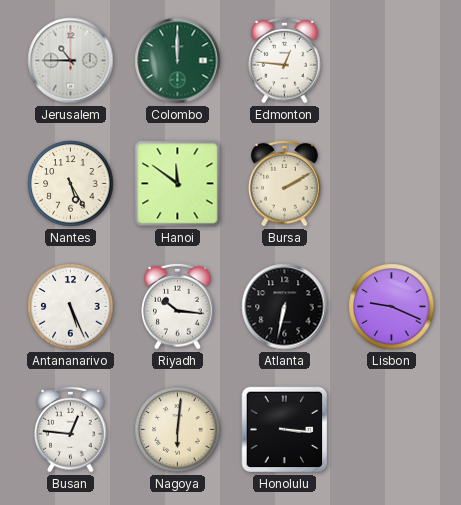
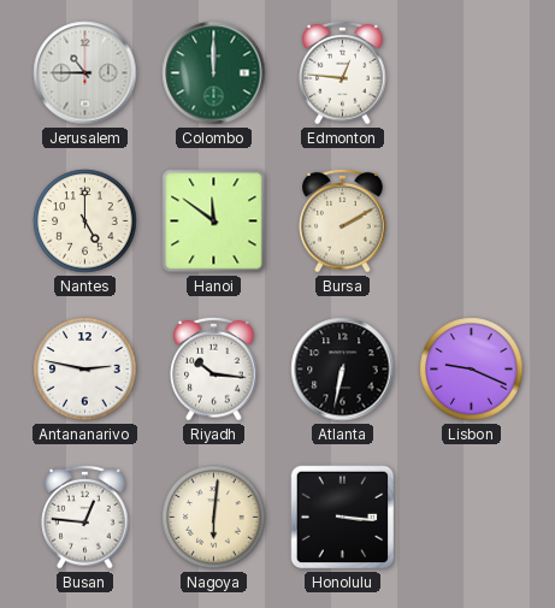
Nantes: 5:25 -> 5:00
Antananarivo: 5:26 -> 2:47
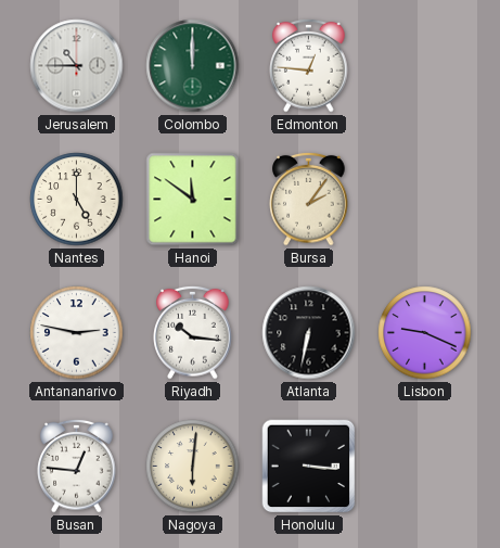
Bursa: 2:10 -> 2:06
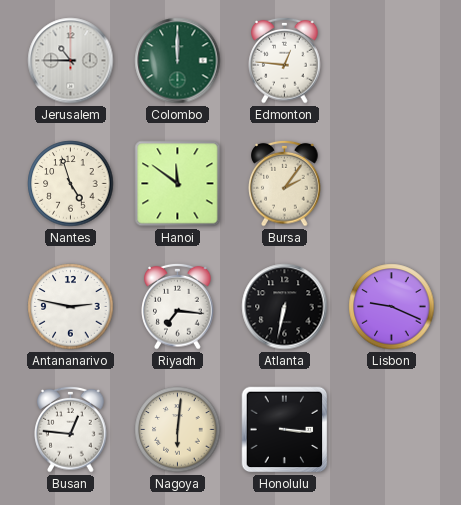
Nantes: 5:00 -> 4:57
Riyadh: 10:16 -> 7:16
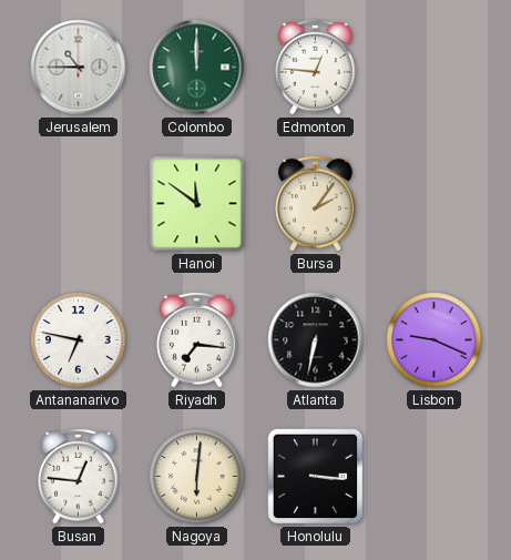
Nantes: 4:57 -> none
Antananarivo: 2:47 -> 6:47
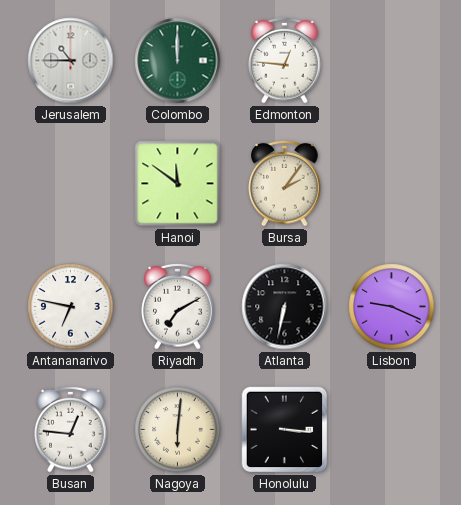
Riyadh: 7:16 -> 7:10
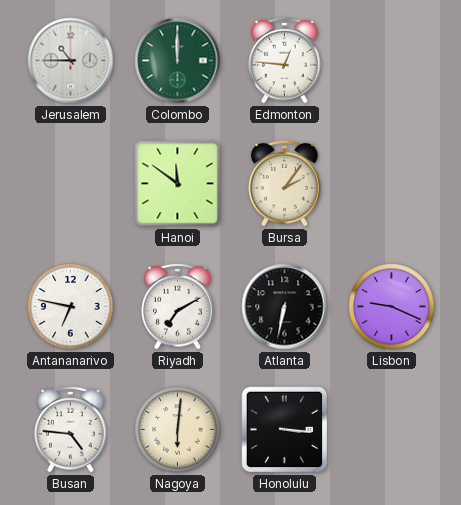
Busan: 12:46 -> 4:46
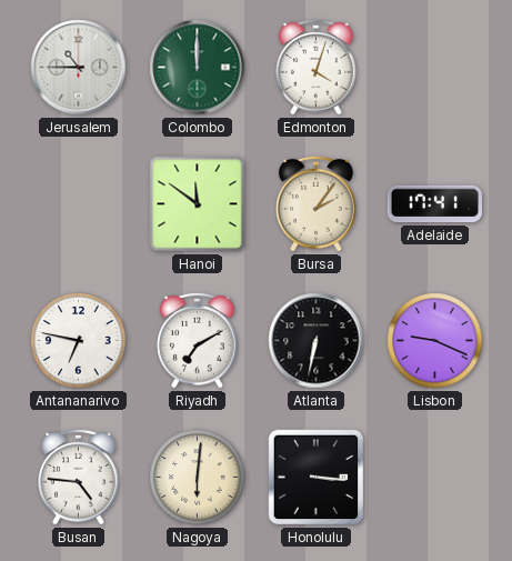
Edmonton: 12:46 -> 4:03
Adelaide: none -> 17:41
